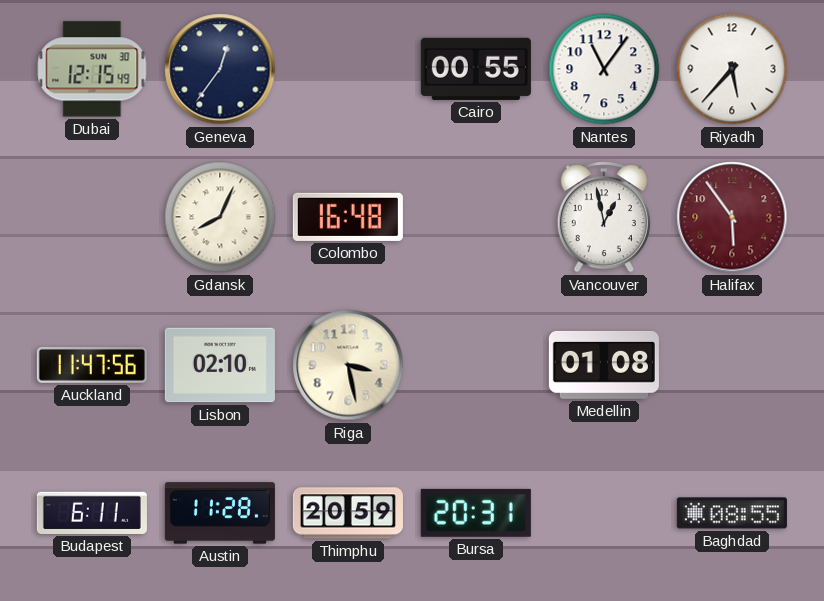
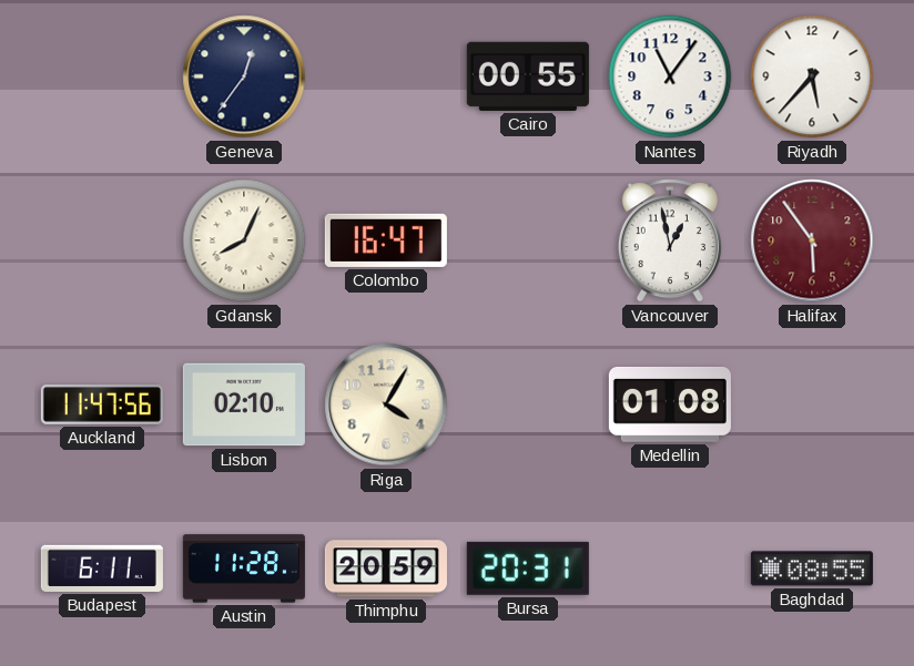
Dubai: 12:15 -> none
Colombo: 16:48 -> 16:47
Riga: 3:28 -> 4:05
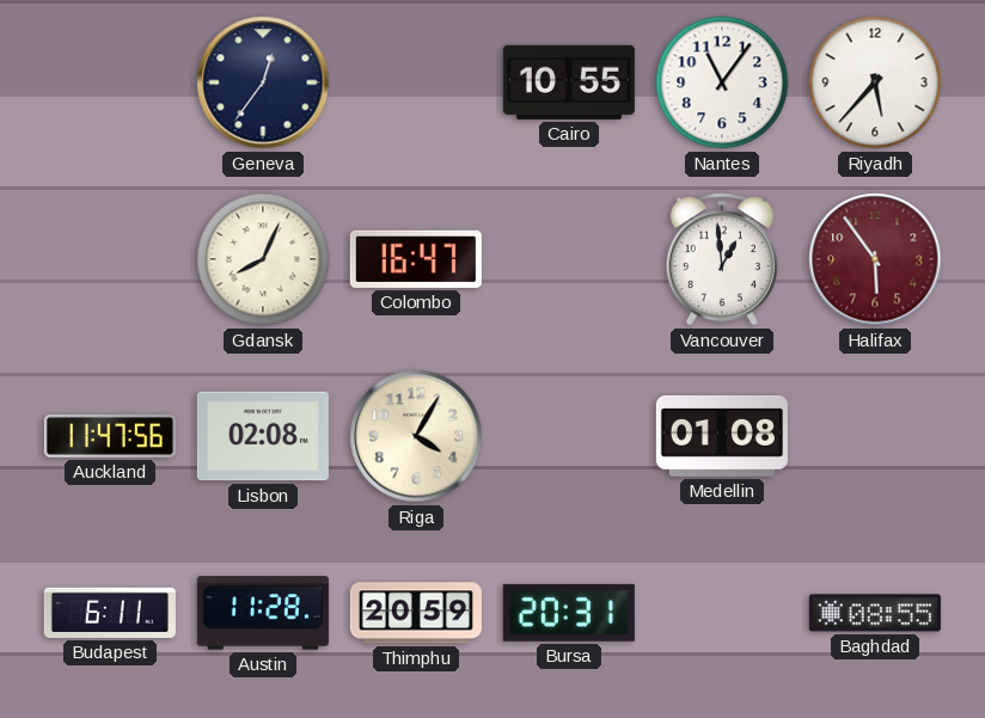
Cairo: 00:55 -> 10:55
Vancouver: 12:58 -> 12:59
Lisbon: 02:10 -> 02:08
